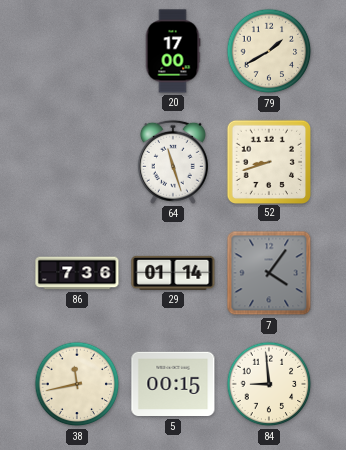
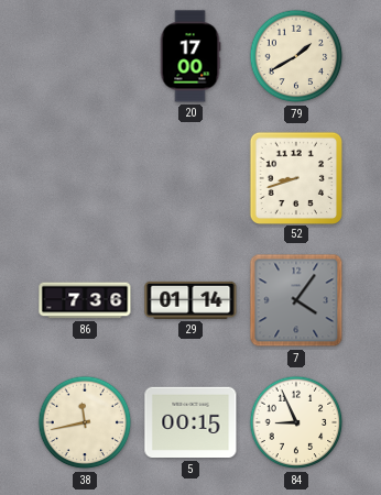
64: 11:27 -> none
84: 8:59 -> 8:56
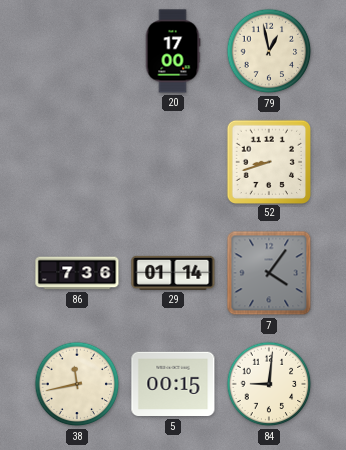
79: 1:40 -> 12:58
84: 8:56 -> 9:01
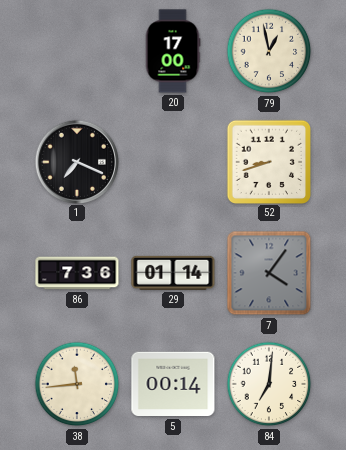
1: none -> 7:19
38: 11:43 -> 11:44
5: 00:15 -> 00:14
84: 9:01 -> 7:01
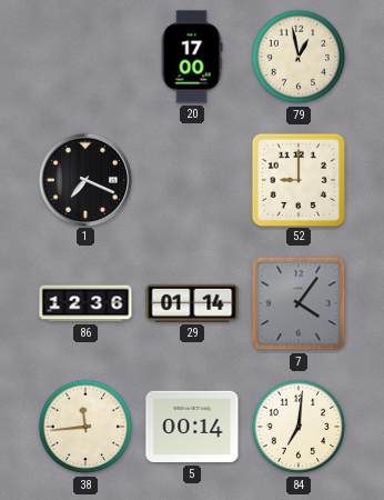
52: 8:42 -> 9:00
86: 7:36 -> 12:36
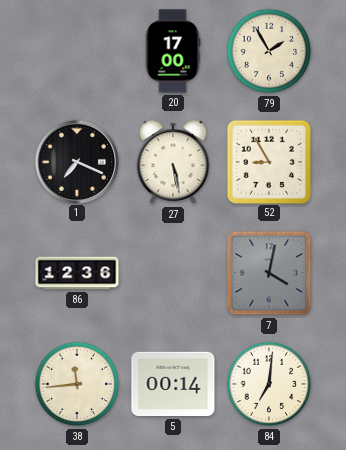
79: 12:58 -> 1:55
27: none -> 5:28
52: 9:00 -> 8:55
29: 01:14 -> none
7: 4:06 -> 4:02
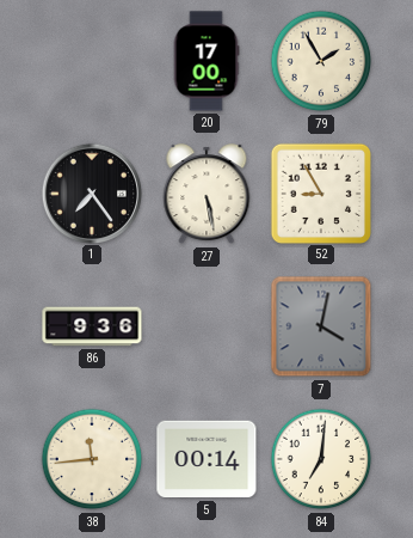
1: 7:19 -> 7:24
86: 12:36 -> 9:36
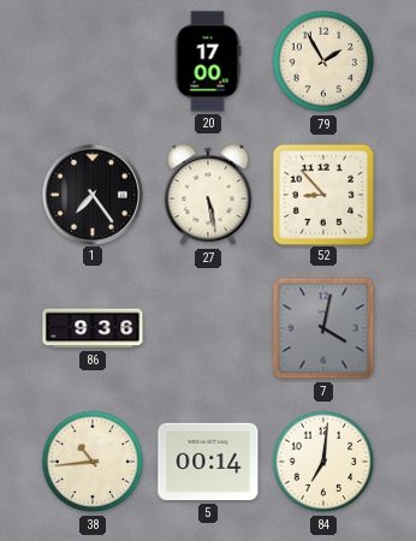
52: 8:55 -> 8:53
38: 11:44 -> 10:44
